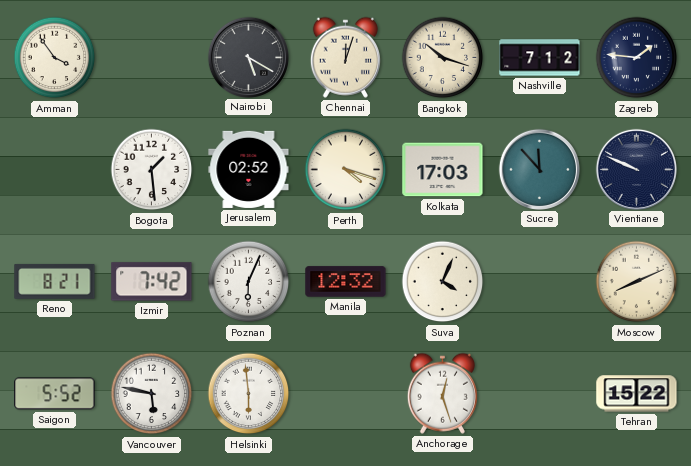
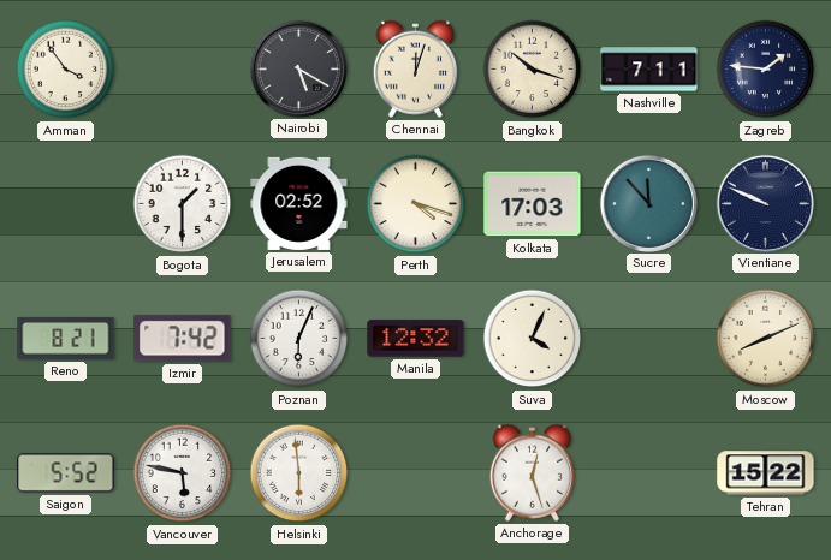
Nashville: 7:12 -> 7:11
Bogota: 1:29 -> 1:30
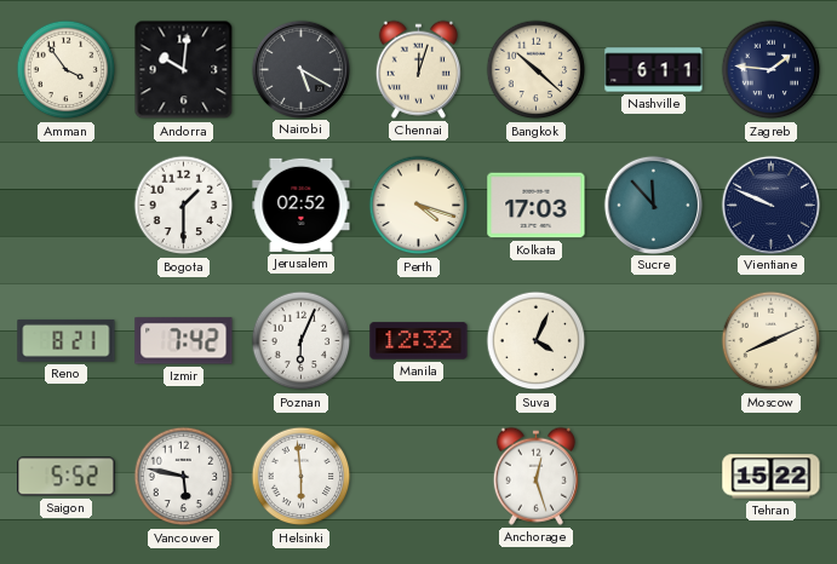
Andorra: none -> 10:01
Bangkok: 10:18 -> 10:22
Nashville: 7:11 -> 6:11
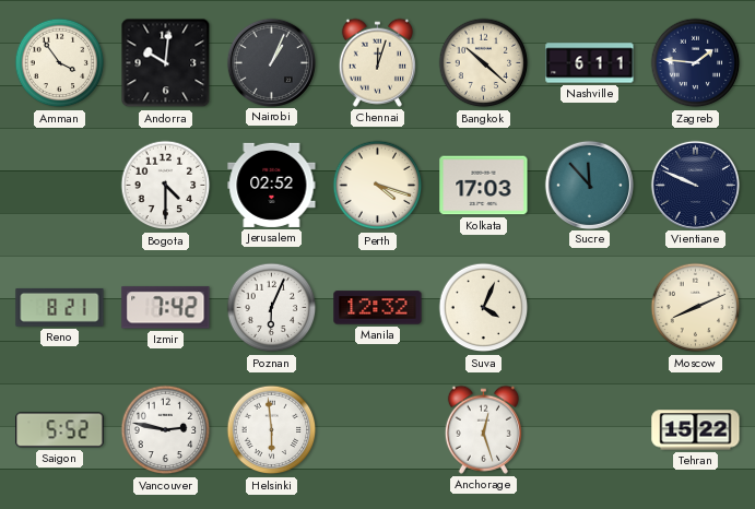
Nairobi: 5:20 -> 1:04
Bogota: 1:30 -> 4:30
Vancouver: 5:47 -> 2:47
